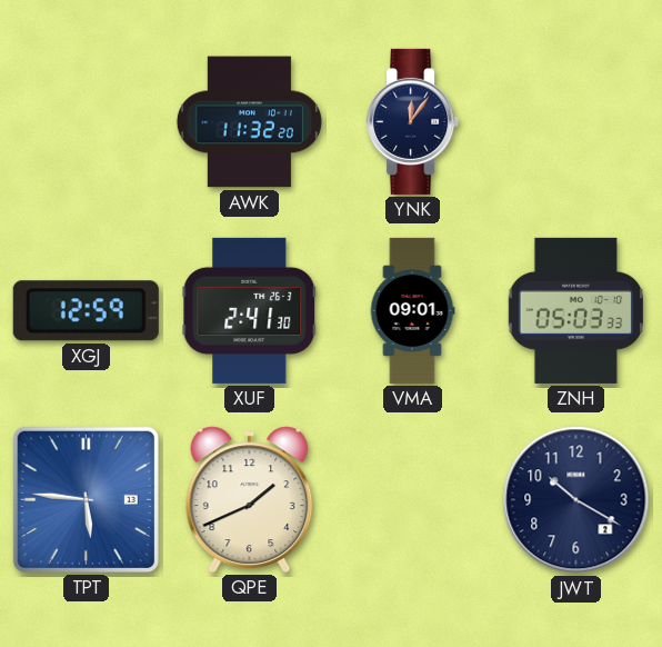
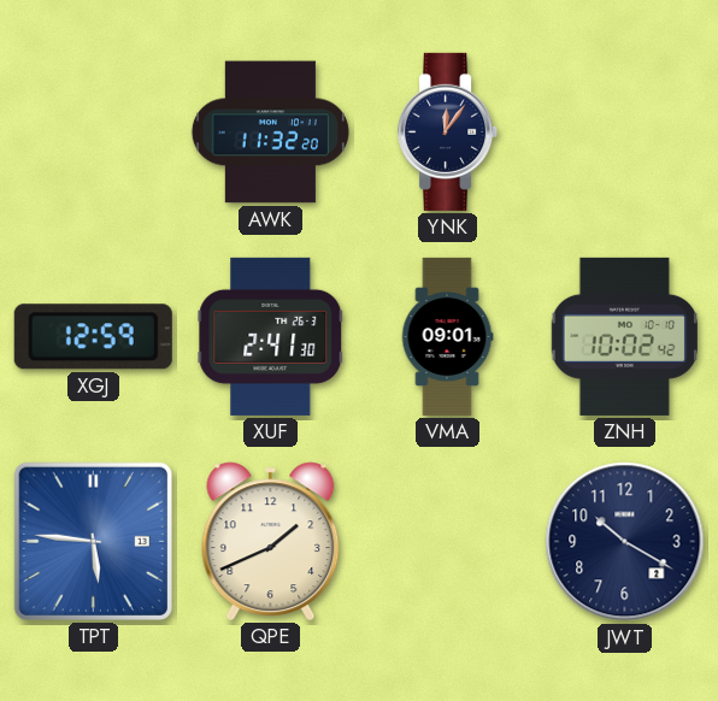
ZNH: 05:03 -> 10:02
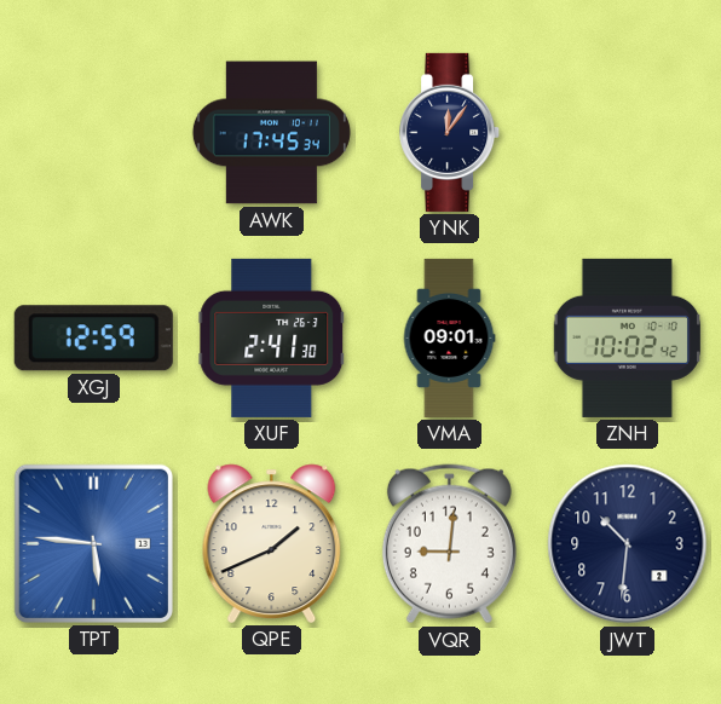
AWK: 11:32 -> 17:45
VQR: none -> 9:01
JWT: 10:20 -> 10:31
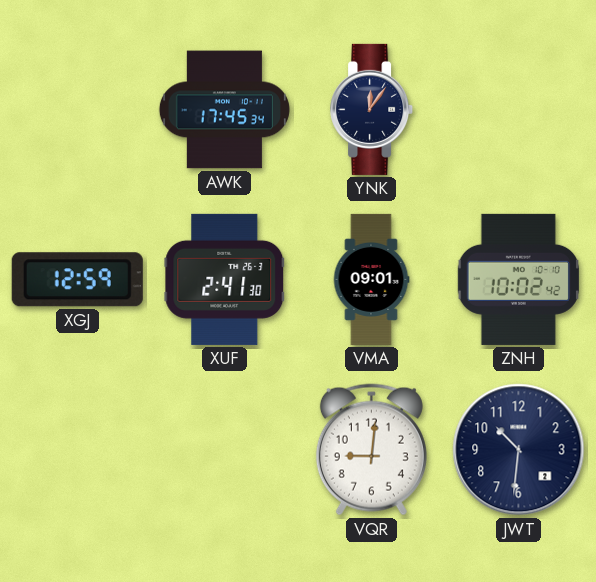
TPT: 5:46 -> none
QPE: 1:41 -> none
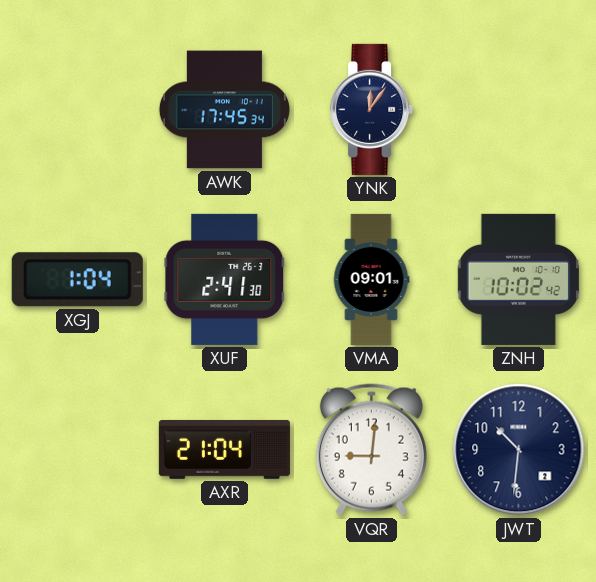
XGJ: 12:59 -> 1:04
AXR: none -> 21:04
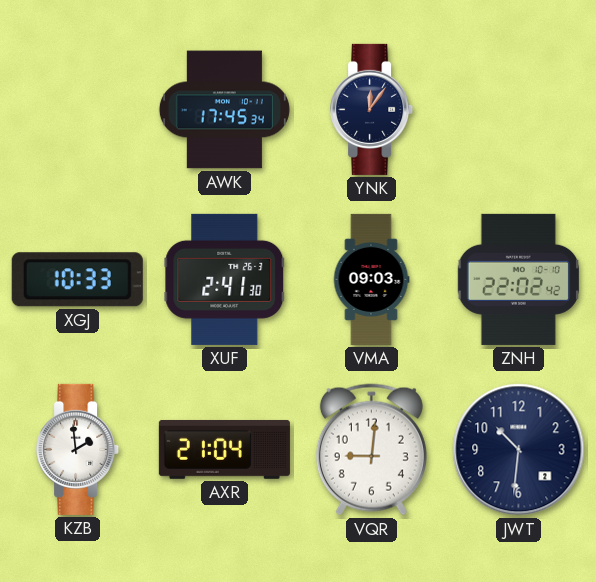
XGJ: 1:04 -> 10:33
VMA: 09:01 -> 09:03
ZNH: 10:02 -> 22:02
KZB: none -> 1:59
